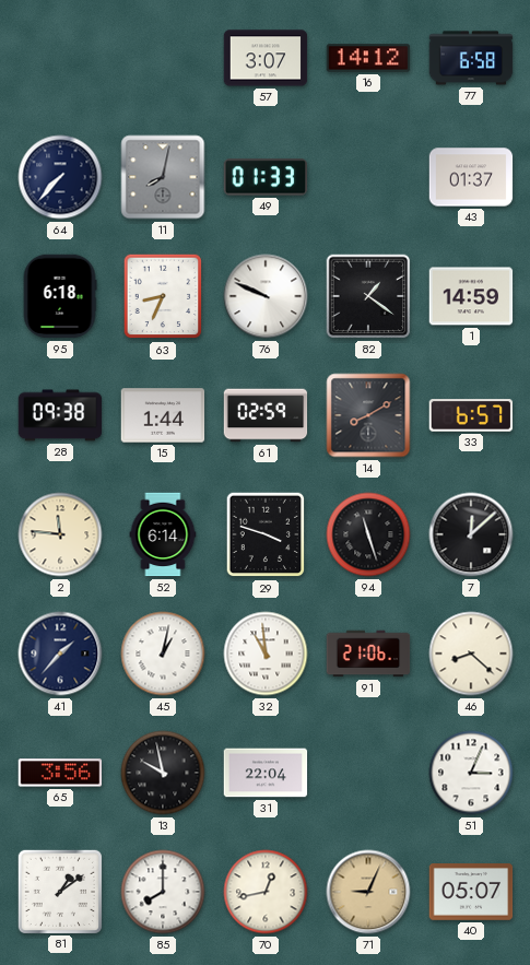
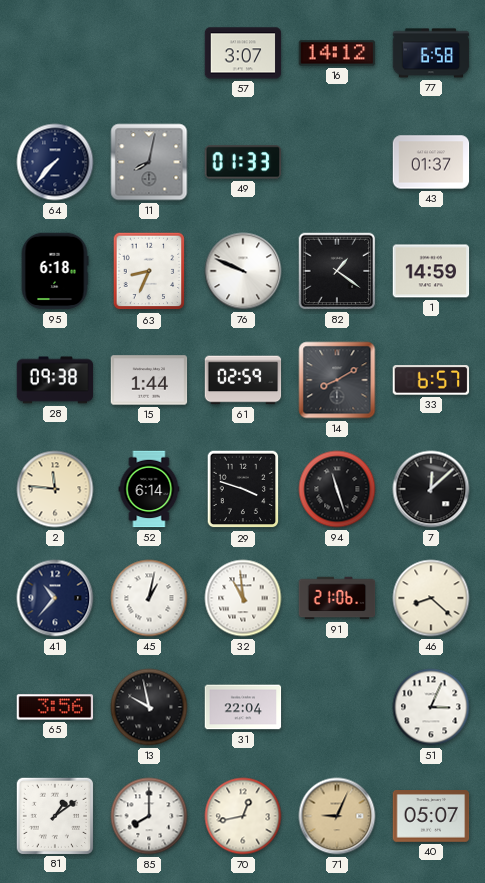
41: 1:37 -> 10:37
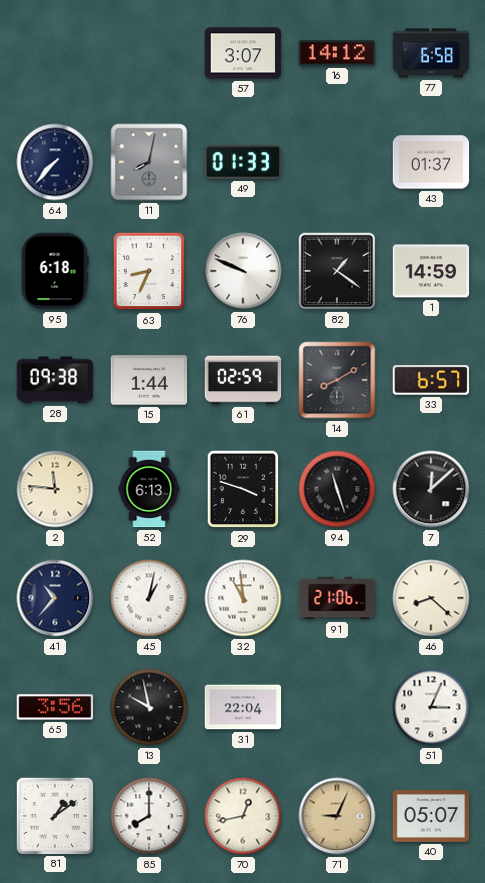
52: 6:14 -> 6:13
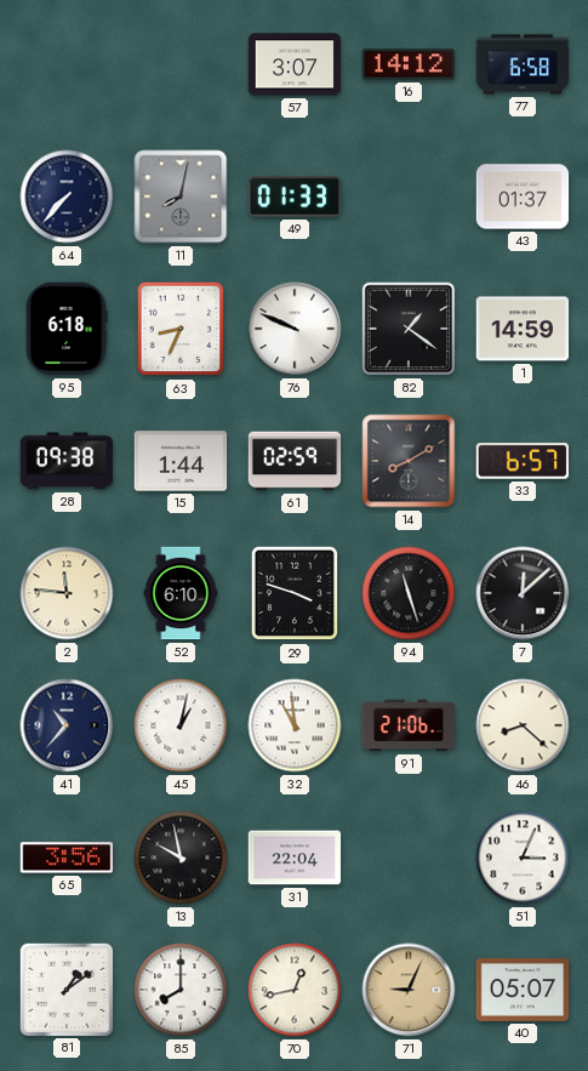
52: 6:13 -> 6:10
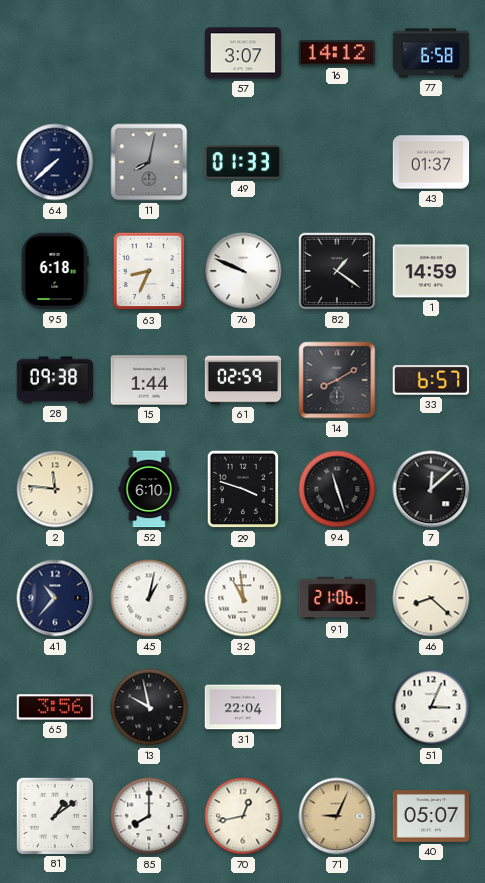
64: 7:37 -> 7:38
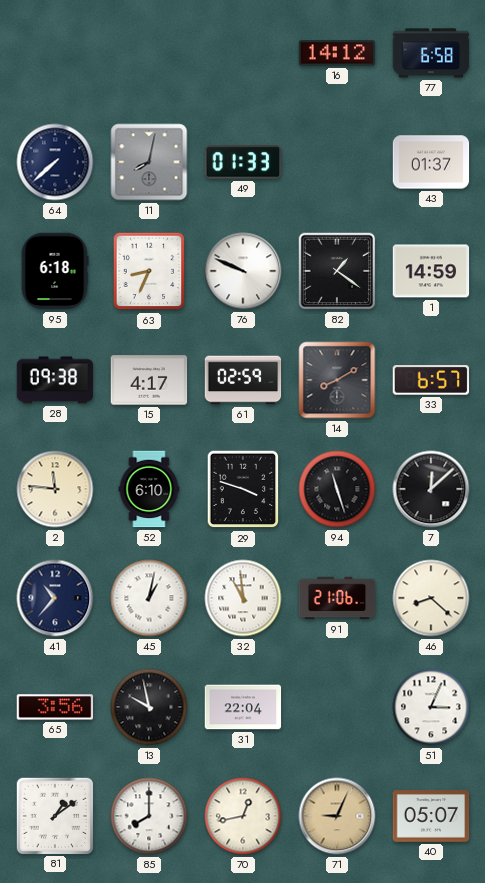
57: 3:07 -> none
15: 1:44 -> 4:17
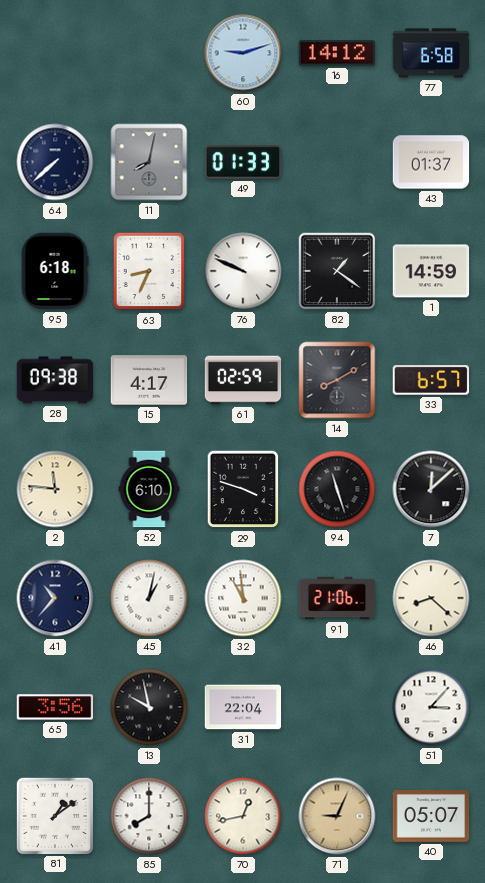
60: none -> 9:12
51: 3:04 -> 3:07
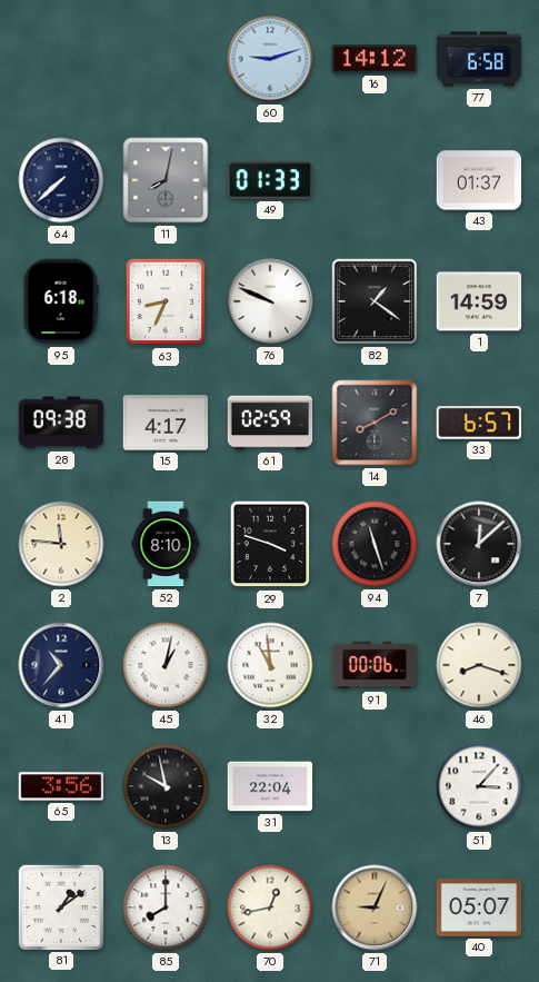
52: 6:10 -> 8:10
91: 21:06 -> 00:06
46: 8:22 -> 8:18
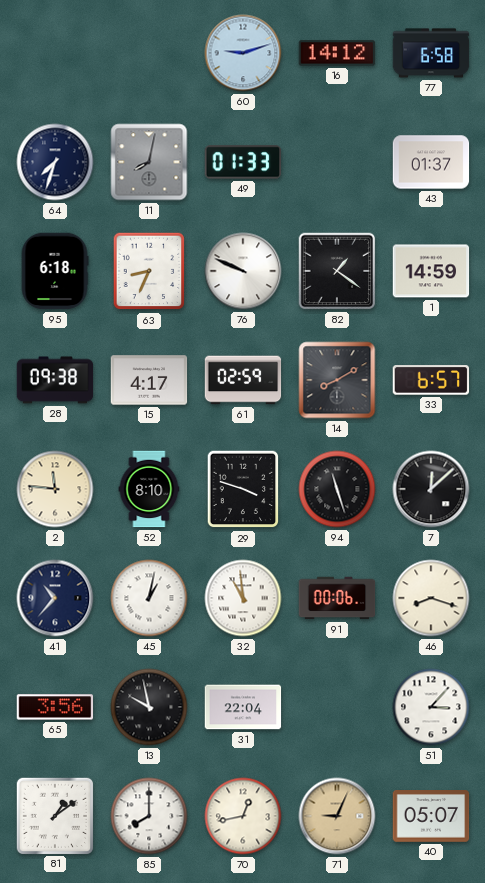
64: 7:38 -> 7:33
